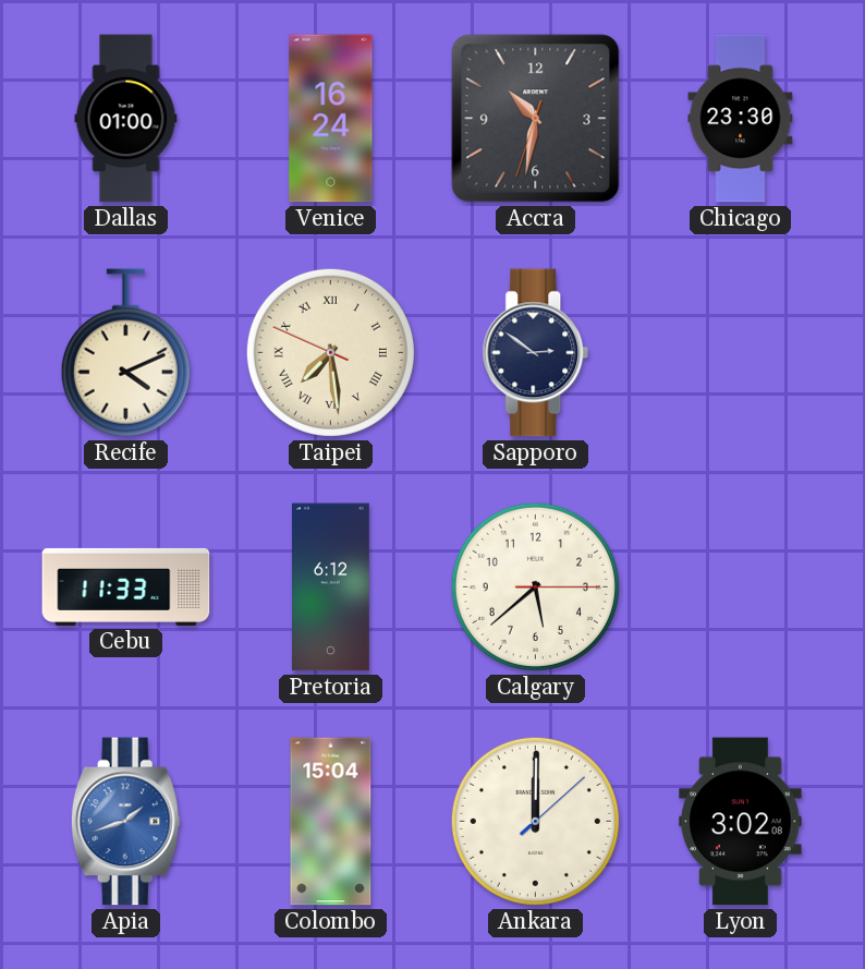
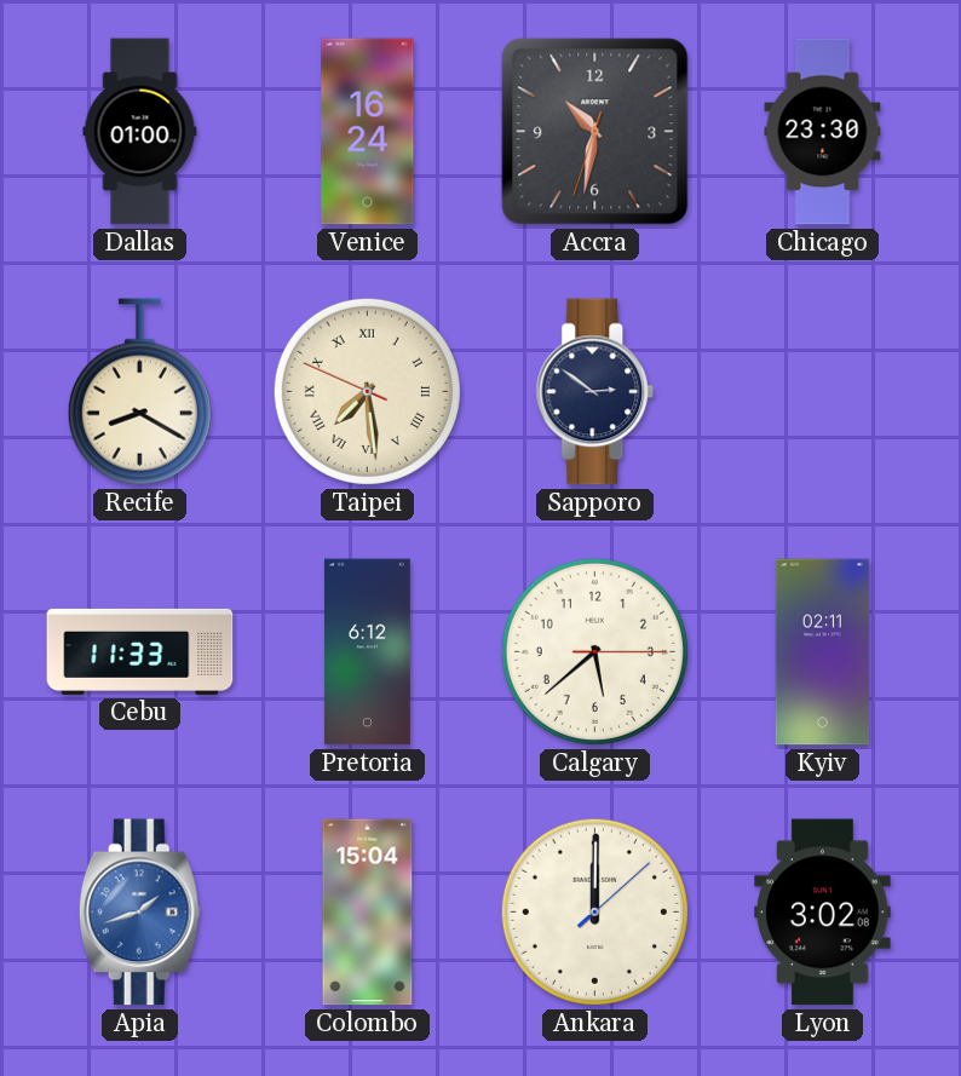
Recife: 4:11 -> 8:20
Kyiv: none -> 02:11
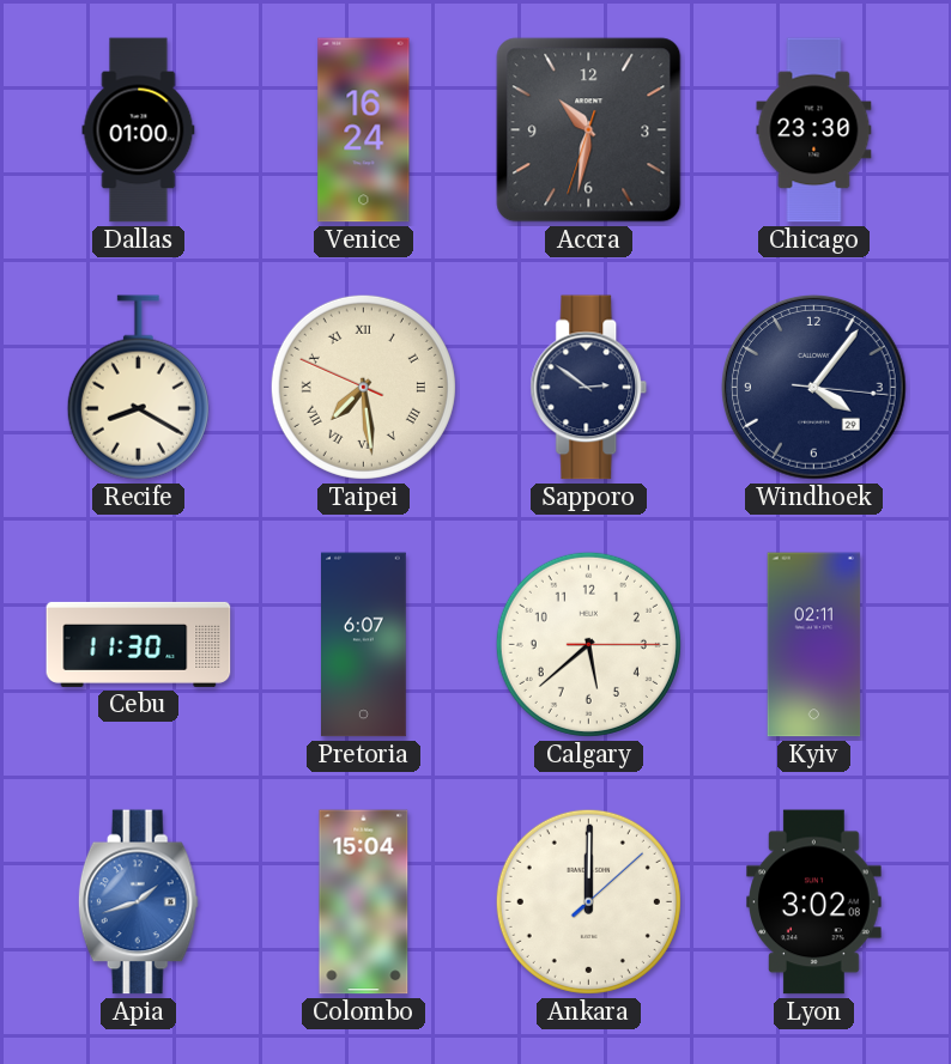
Windhoek: none -> 4:06
Cebu: 11:33 -> 11:30
Pretoria: 6:12 -> 6:07
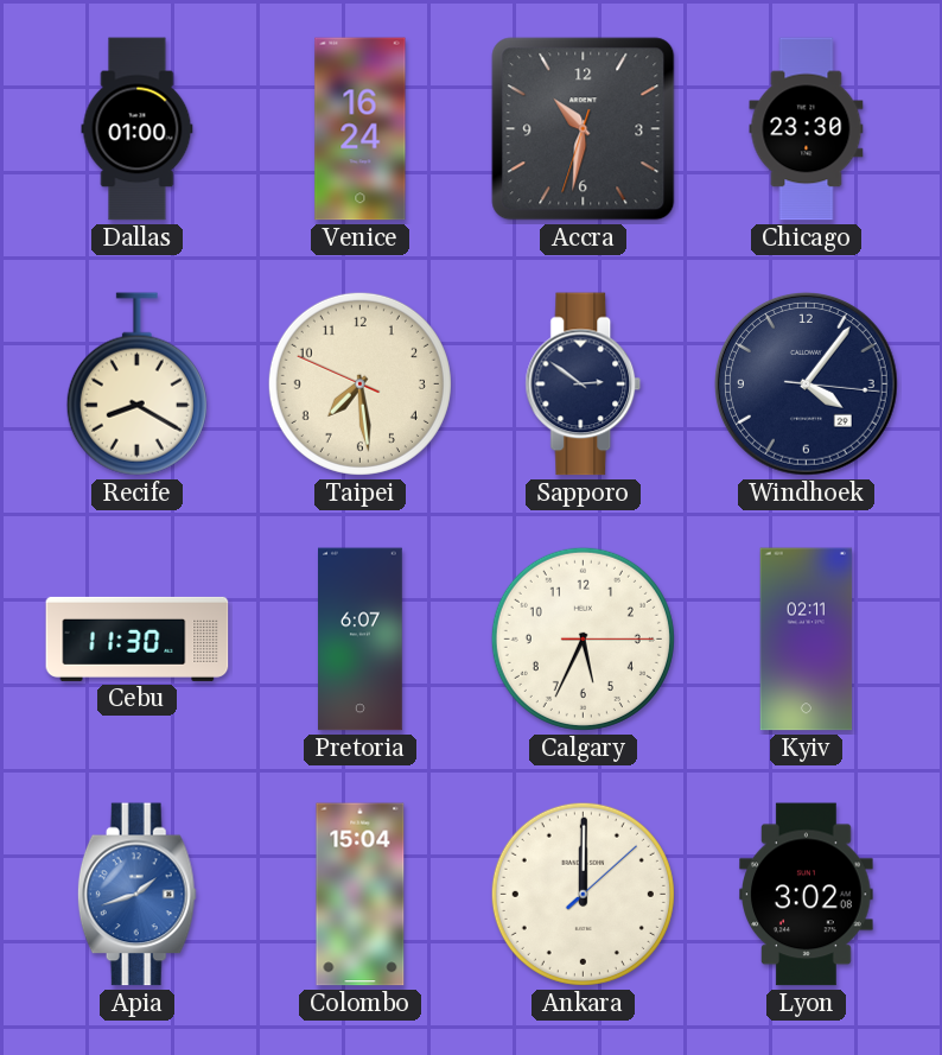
Taipei numerals: Roman -> Arabic
Calgary: 5:38 -> 5:34
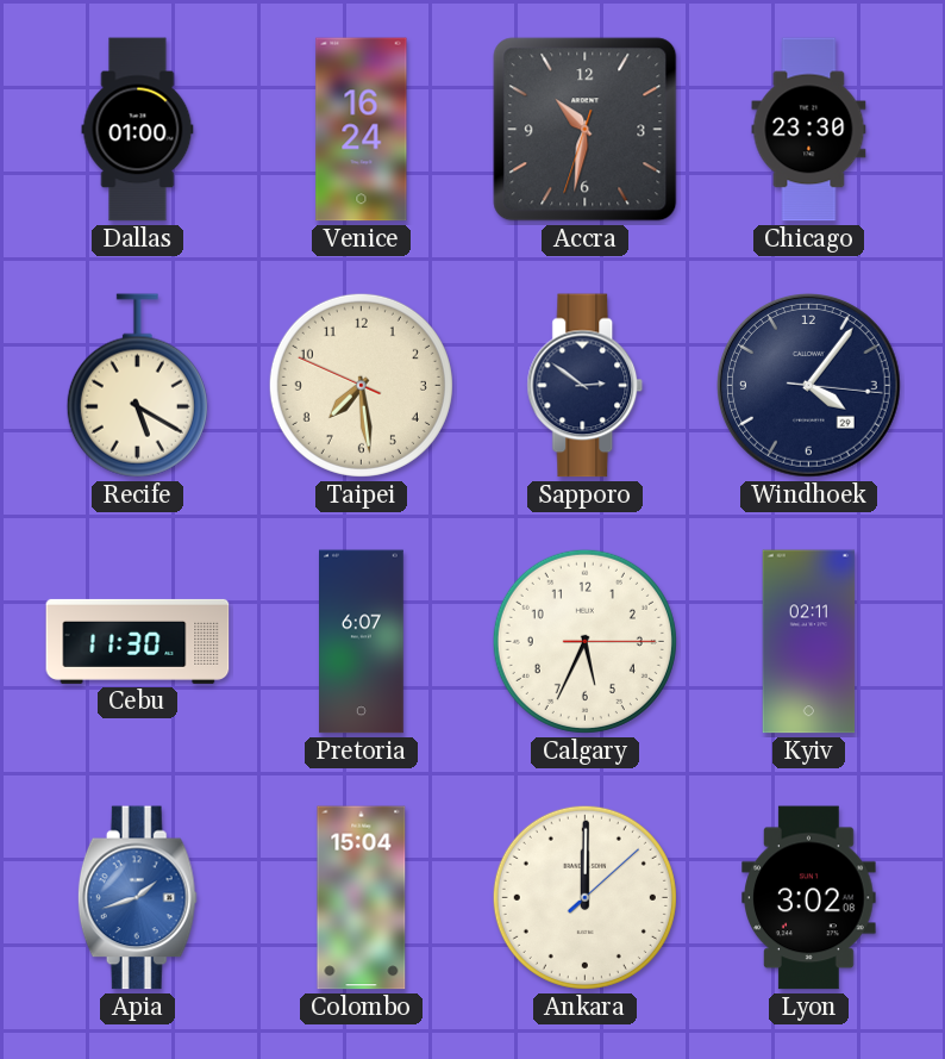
Recife: 8:20 -> 5:20
